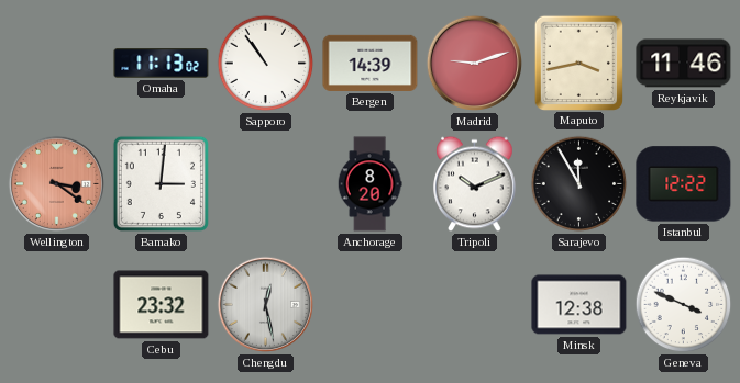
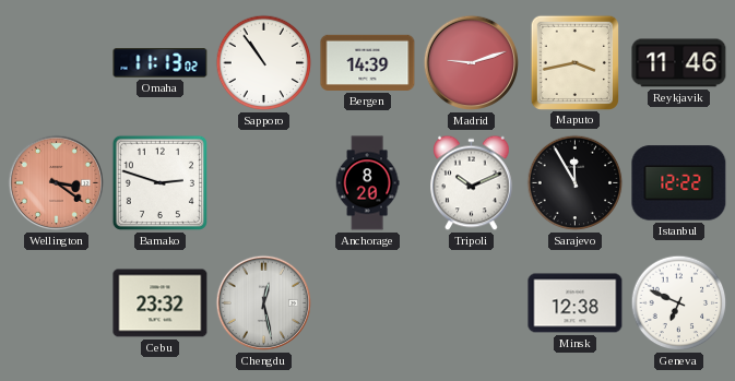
Bamako: 3:01 -> 2:48
Geneva: 3:49 -> 6:49
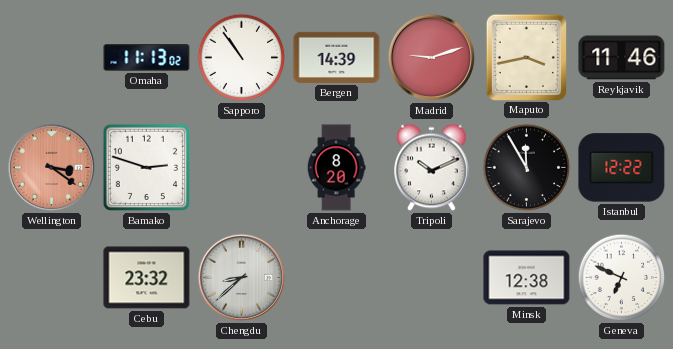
Chengdu: 12:28 -> 8:38
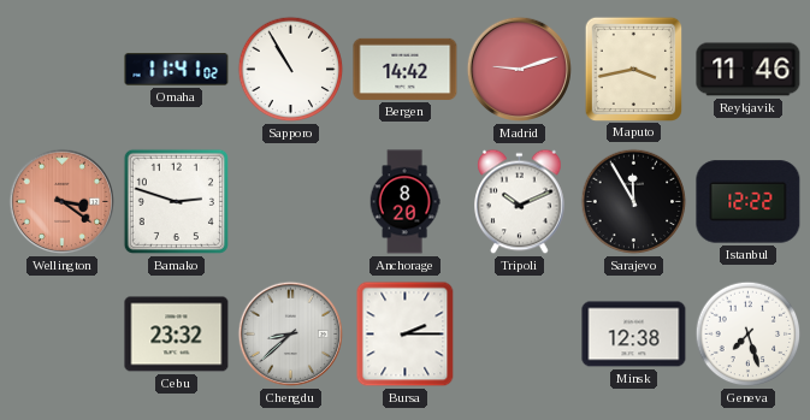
Omaha: 11:13 -> 11:41
Sapporo: 10:54 -> 10:55
Bergen: 14:39 -> 14:42
Bursa: none -> 2:15
Geneva: 6:49 -> 7:27
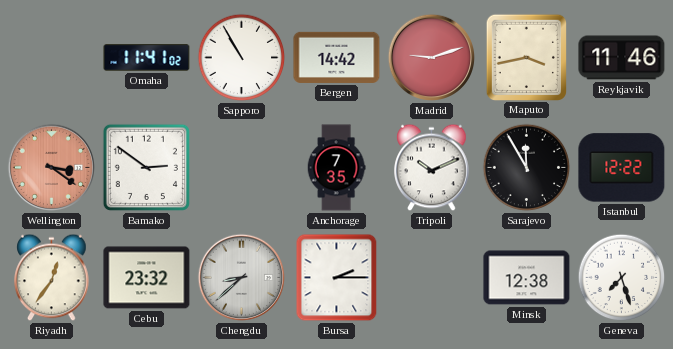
Bamako: 2:48 -> 2:51
Anchorage: 8:20 -> 7:35
Riyadh: none -> 12:36
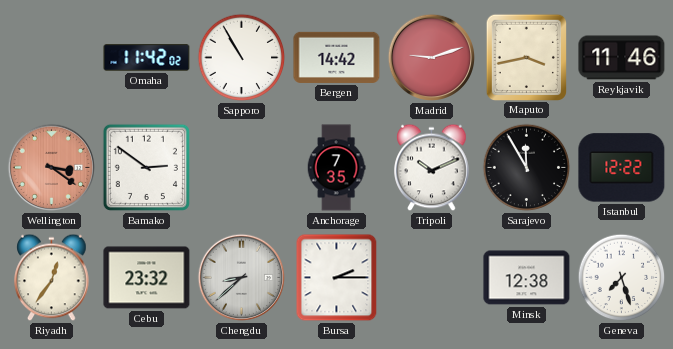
Omaha: 11:41 -> 11:42
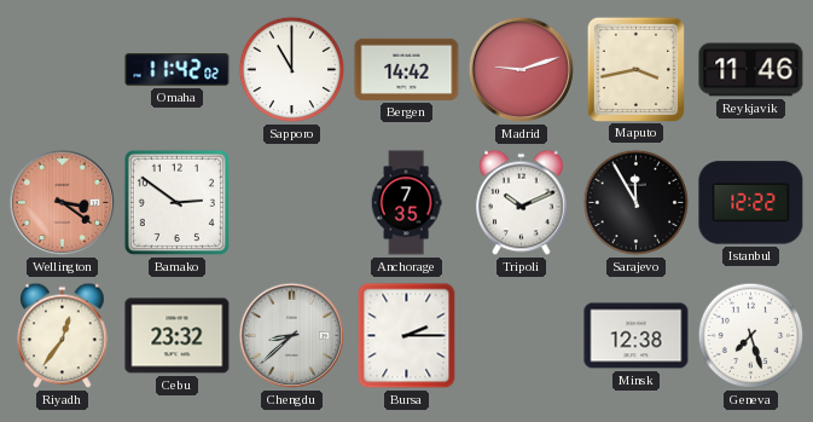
Sapporo: 10:55 -> 11:00
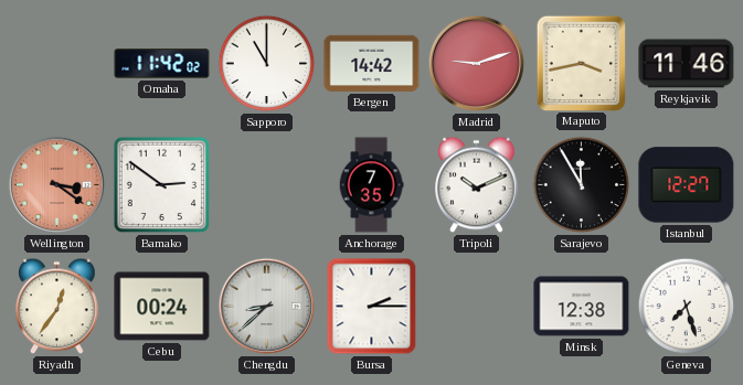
Istanbul: 12:22 -> 12:27
Cebu: 23:32 -> 00:24
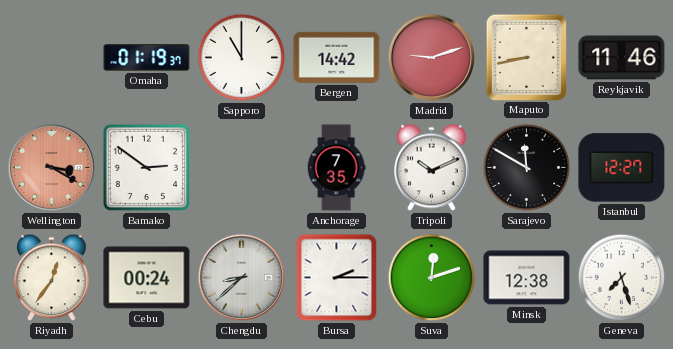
Omaha: 11:42 -> 01:19
Maputo: 3:43 -> 8:43
Wellington: 3:21 -> 3:20
Sarajevo: 11:55 -> 11:50
Suva: none -> 12:12
